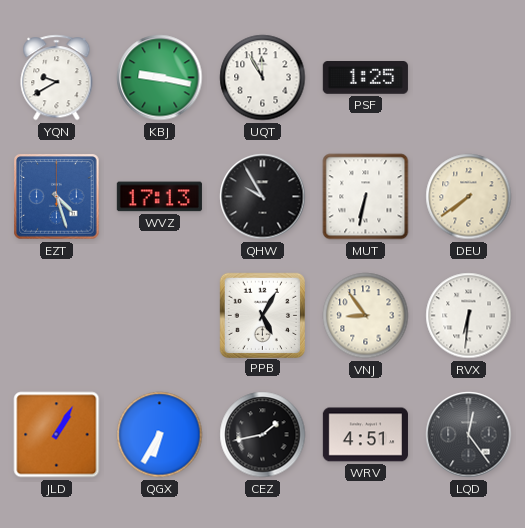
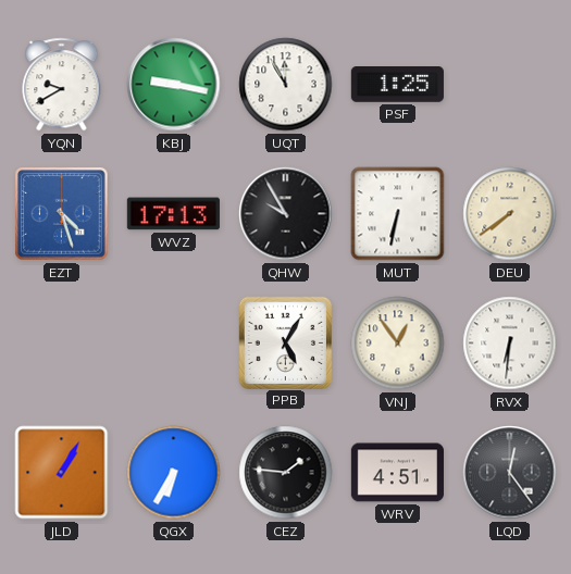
VNJ: 8:54 -> 12:54
CEZ: 1:43 -> 1:46
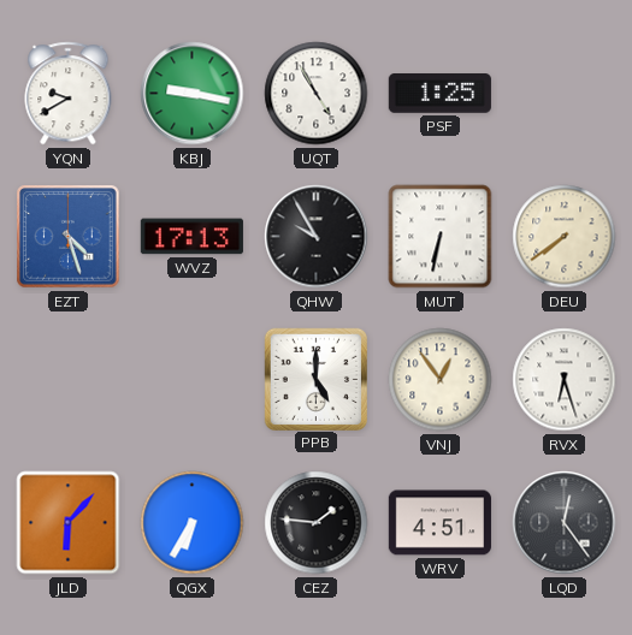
UQT: 11:55 -> 4:55
PPB: 5:05 -> 5:00
RVX: 6:31 -> 6:27
JLD: 1:05 -> 6:07
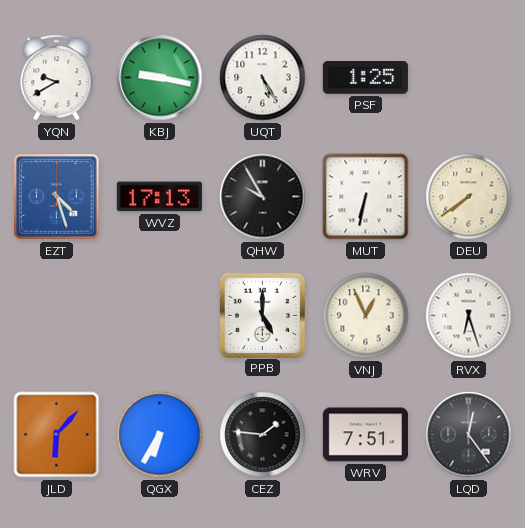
UQT: 4:55 -> 5:25
VNJ: 12:54 -> 12:56
WRV: 4:51 -> 7:51
